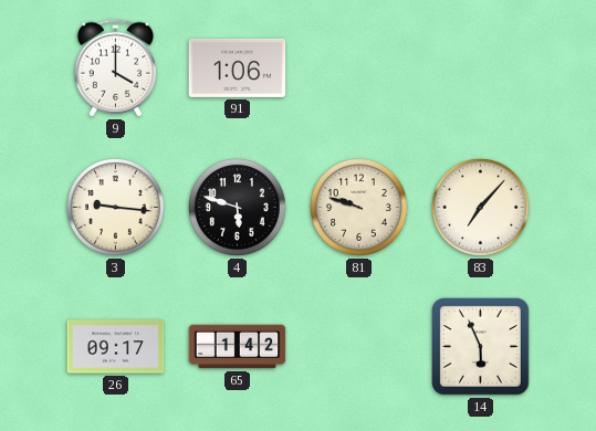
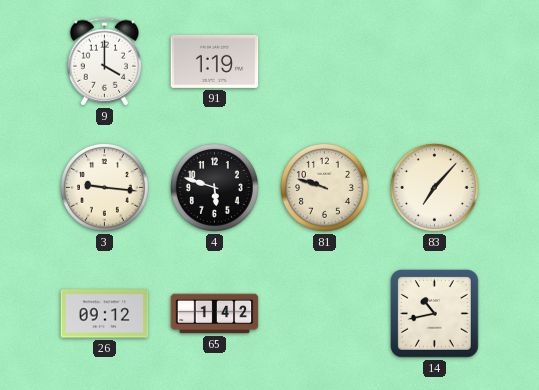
91: 1:06 -> 1:19
26: 09:17 -> 09:12
14: 5:56 -> 10:43
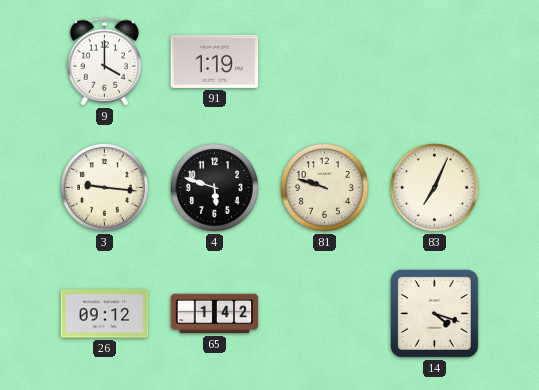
83: 7:07 -> 7:04
14: 10:43 -> 4:18
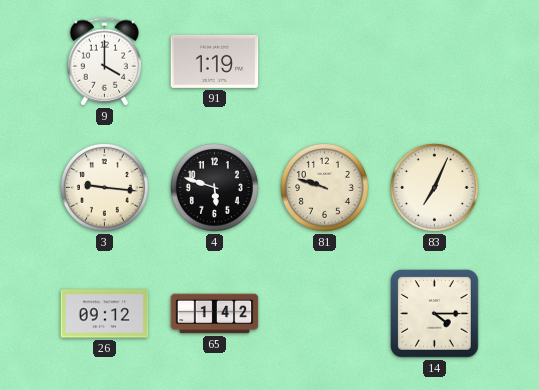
14: 4:18 -> 4:15
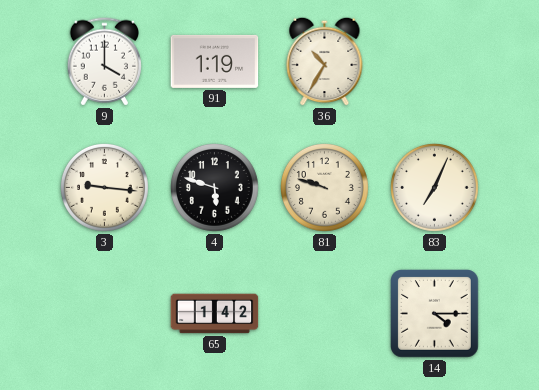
36: none -> 10:35
26: 09:12 -> none
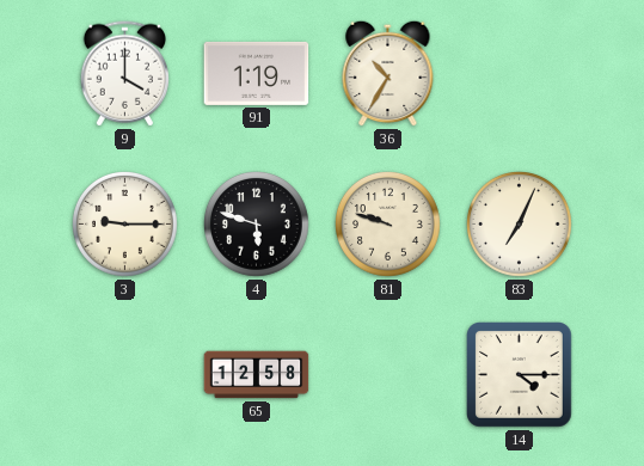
3: 9:16 -> 9:15
65: 1:42 -> 12:58
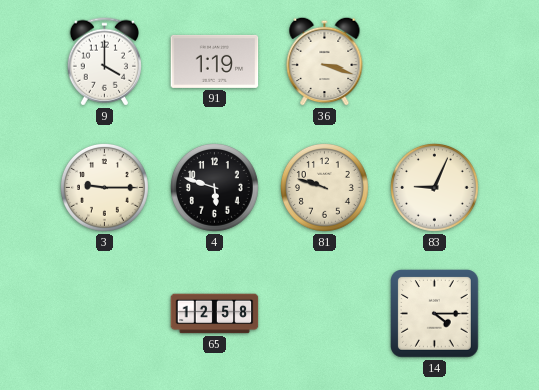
36: 10:35 -> 3:18
83: 7:04 -> 9:04
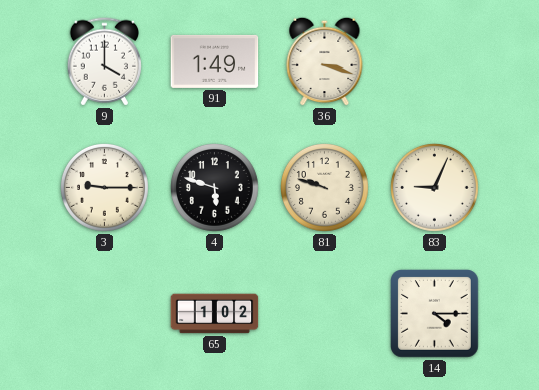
91: 1:19 -> 1:49
65: 12:58 -> 1:02
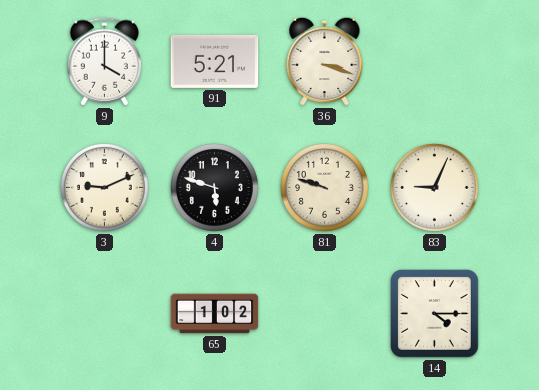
91: 1:49 -> 5:21
3: 9:15 -> 9:11
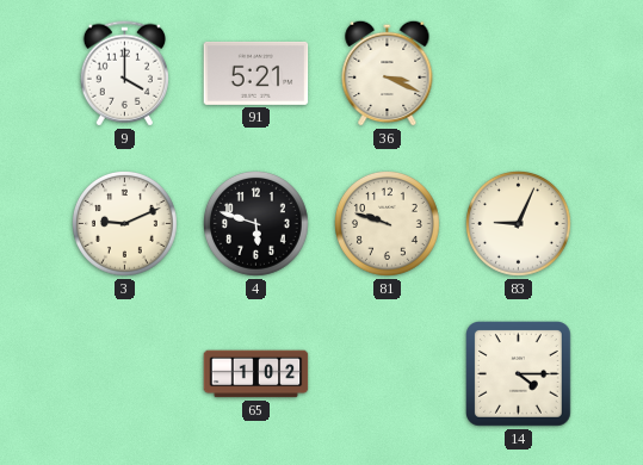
36: 3:18 -> 3:19
